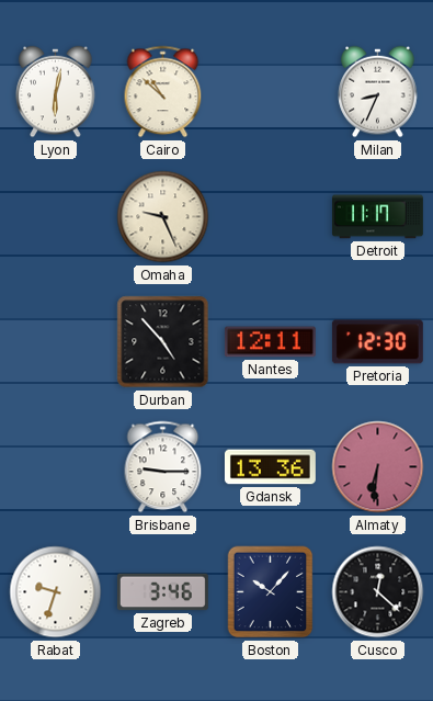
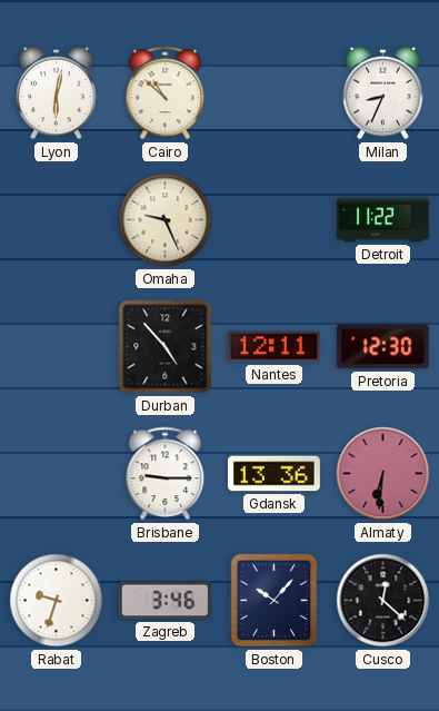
Detroit: 11:17 -> 11:22
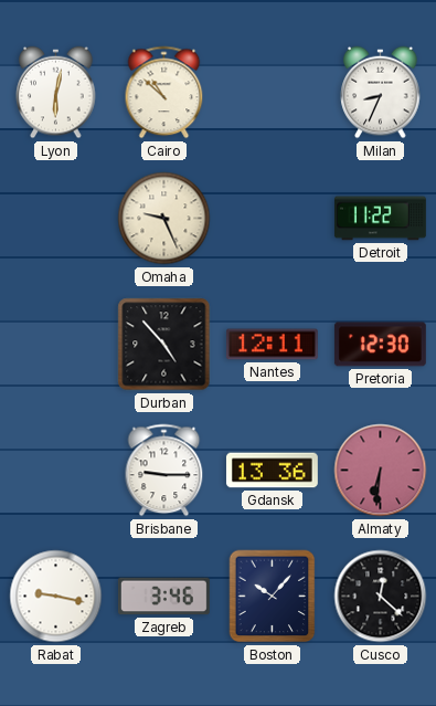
Rabat: 9:33 -> 9:17
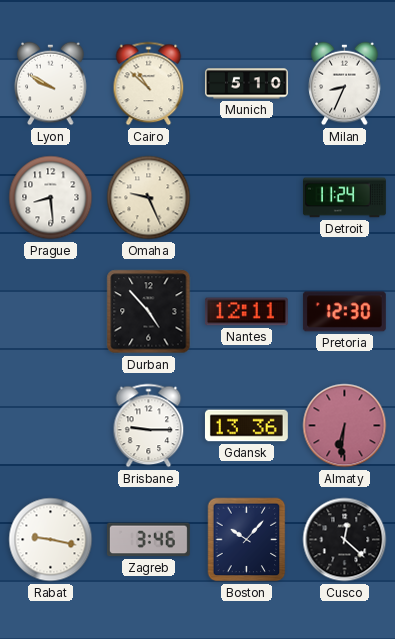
Lyon: 6:02 -> 9:50
Munich: none -> 5:10
Prague: none -> 8:29
Detroit: 11:22 -> 11:24
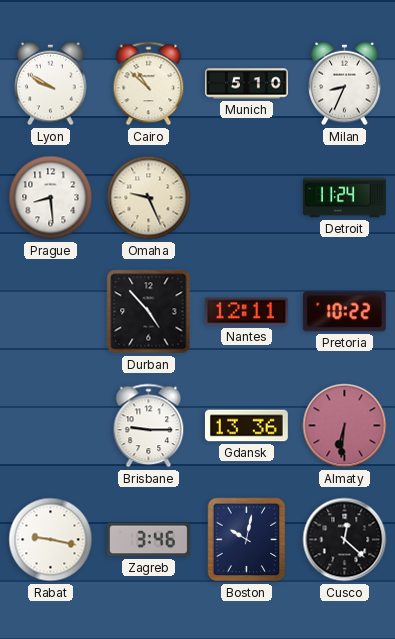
Pretoria: 12:30 -> 10:22
Boston: 10:07 -> 10:02
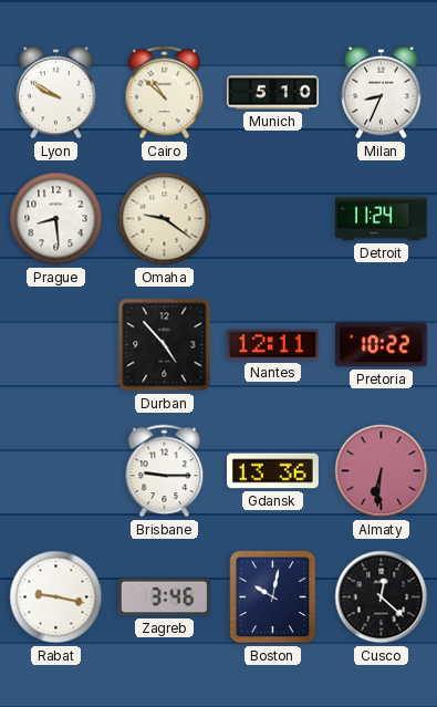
Omaha: 9:26 -> 9:21
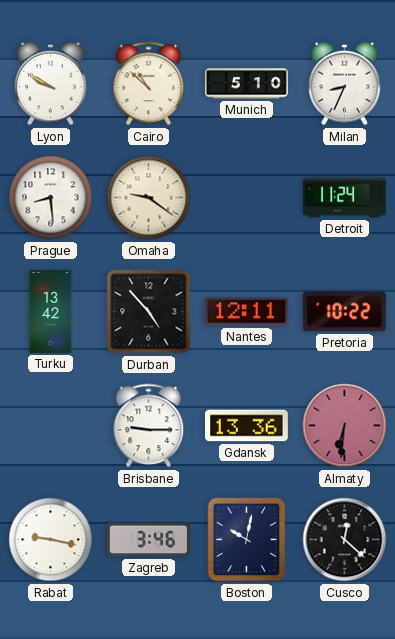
Turku: none -> 13:42
